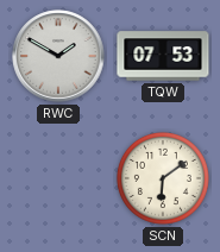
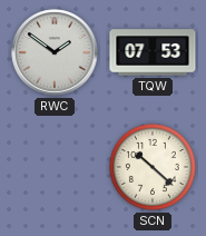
RWC: 1:50 -> 1:51
SCN: 6:09 -> 10:22
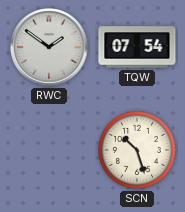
TQW: 07:53 -> 07:54
SCN: 10:22 -> 10:27
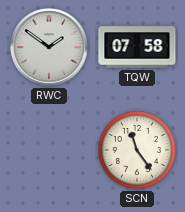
TQW: 07:54 -> 07:58
SCN: 10:27 -> 11:24
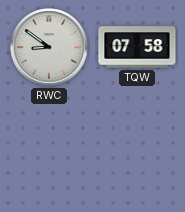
RWC: 1:51 -> 8:51
SCN: 11:24 -> none
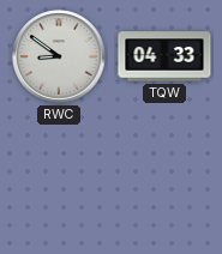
TQW: 07:58 -> 04:33
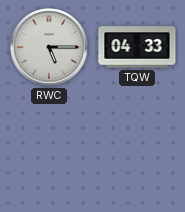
RWC: 8:51 -> 5:15
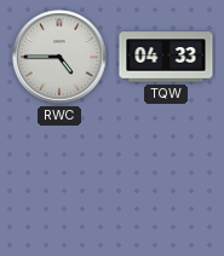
RWC: 5:15 -> 4:45
